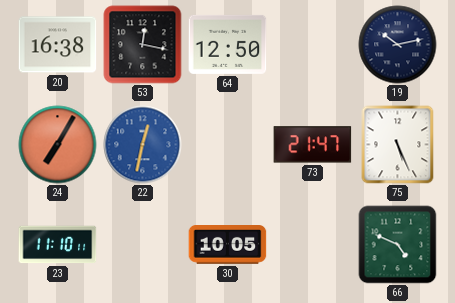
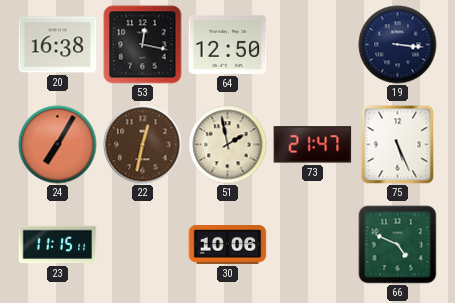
19: 10:13 -> 3:16
22 dial: blue -> brown
51: none -> 1:58
23: 11:10 -> 11:15
30: 10:05 -> 10:06
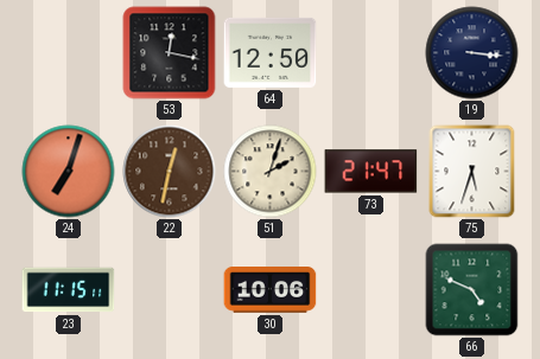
20: 16:38 -> none
24: 7:05 -> 7:03
51: 1:58 -> 2:03
75: 5:26 -> 5:33
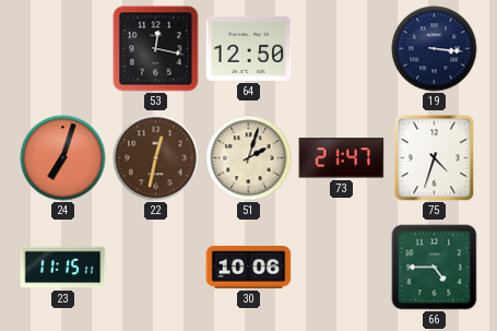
75: 5:33 -> 4:33
66: 4:49 -> 4:45
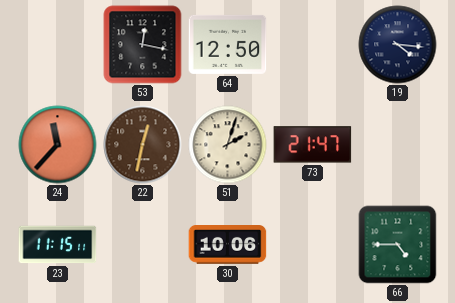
19: 3:16 -> 4:16
24: 7:03 -> 11:37
75: 4:33 -> none
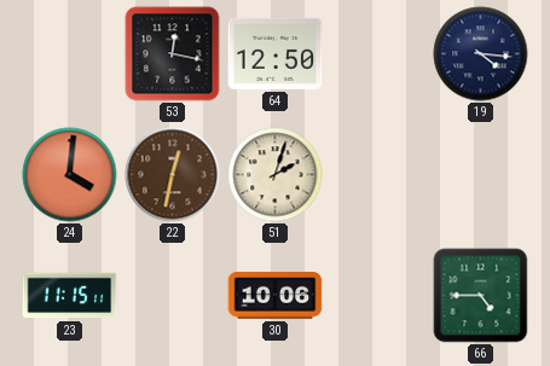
24: 11:37 -> 4:01
73: 21:47 -> none
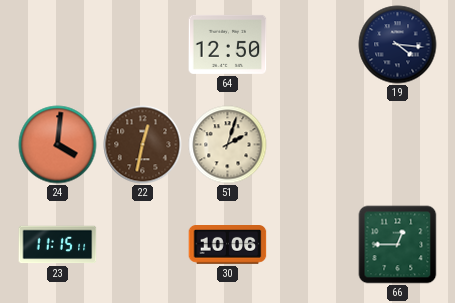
53: 12:17 -> none
66: 4:45 -> 12:45
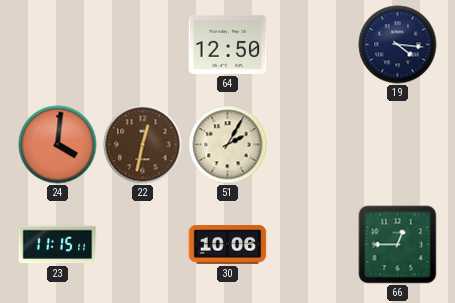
51: 2:03 -> 2:05
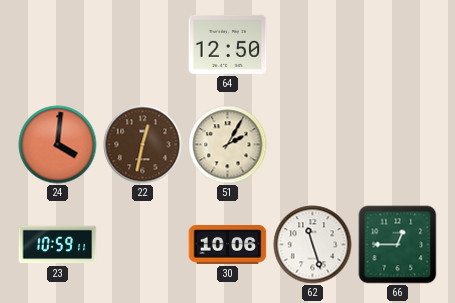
19: 4:16 -> none
23: 11:15 -> 10:59
62: none -> 11:27
